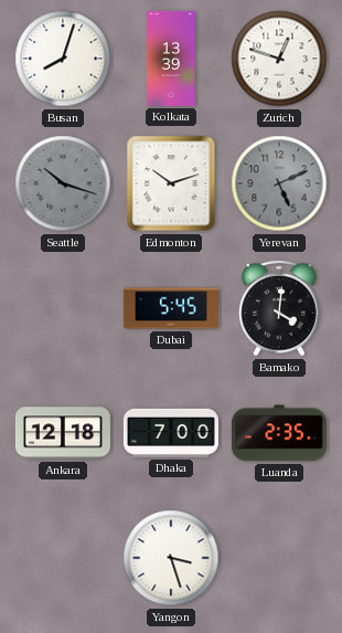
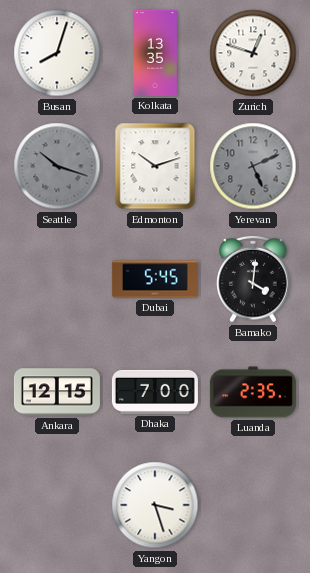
Kolkata: 13:39 -> 13:35
Ankara: 12:18 -> 12:15
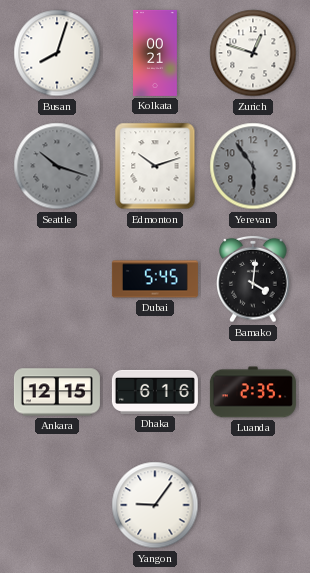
Kolkata: 13:35 -> 00:21
Yerevan: 5:11 -> 5:54
Dhaka: 7:00 -> 6:16
Yangon: 3:27 -> 9:06
